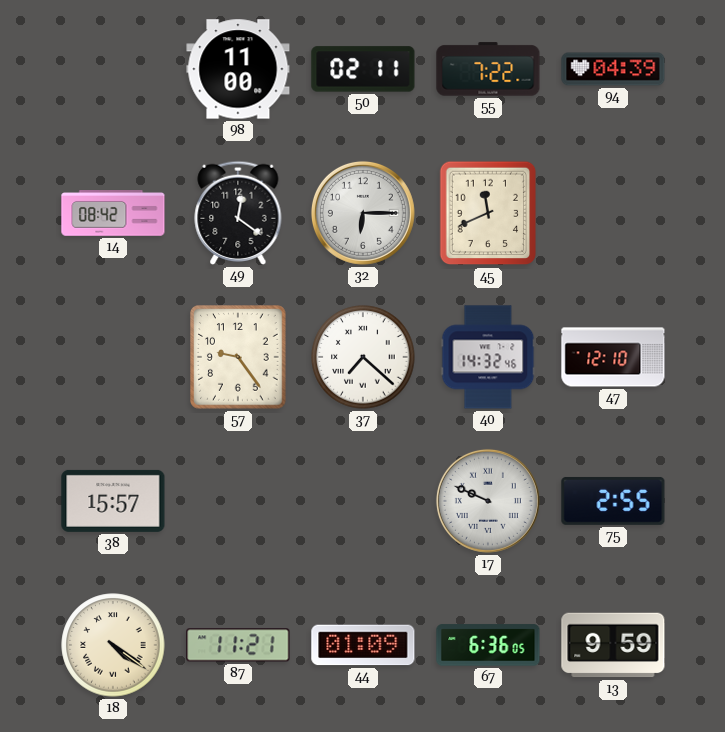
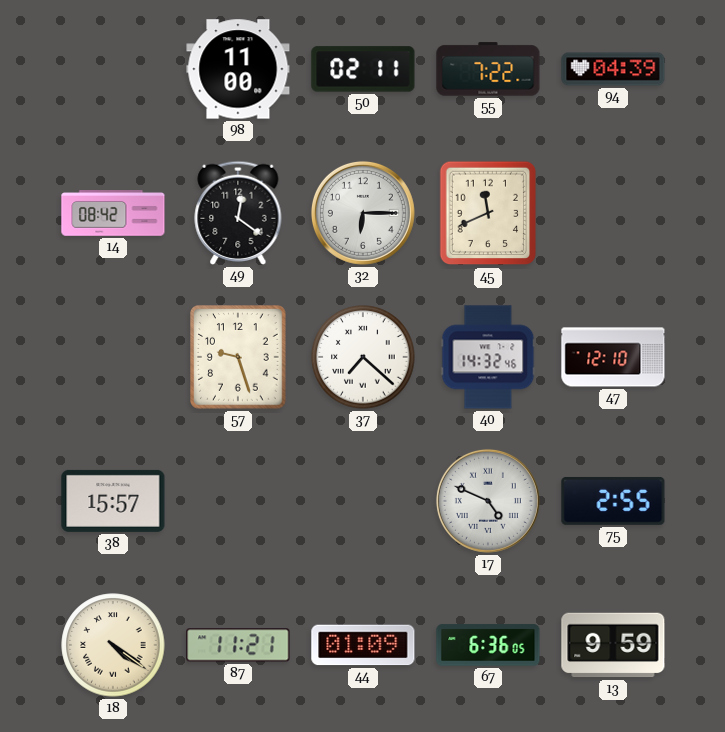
57: 9:24 -> 9:27
17: 9:49 -> 4:49
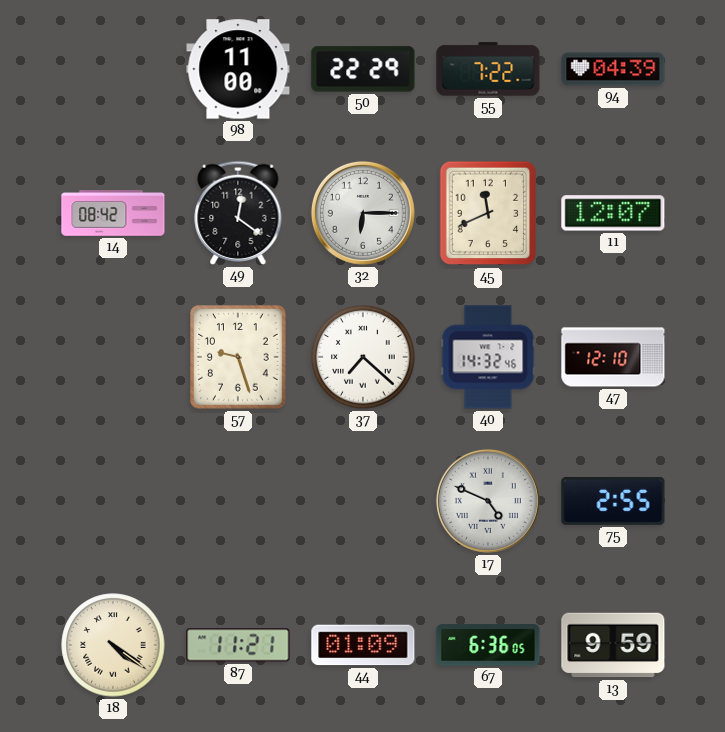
50: 02:11 -> 22:29
11: none -> 12:07
38: 15:57 -> none
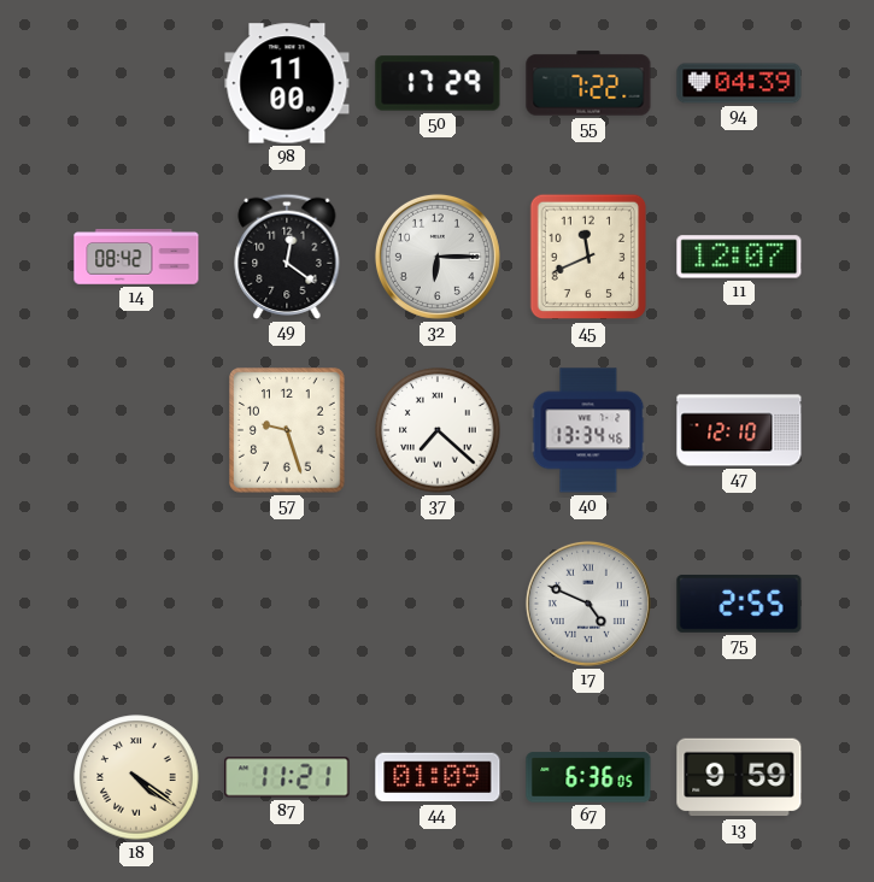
50: 22:29 -> 17:29
40: 14:32 -> 13:34
